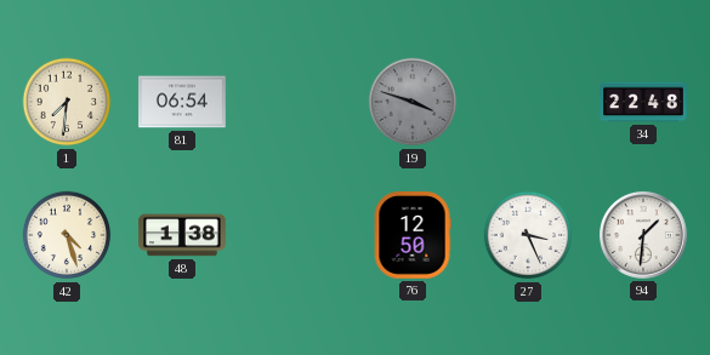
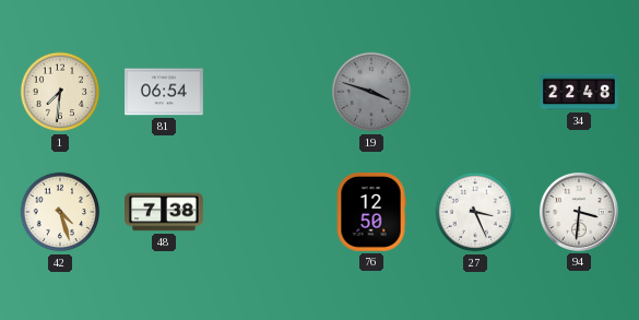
48: 1:38 -> 7:38
94: 1:31 -> 3:31
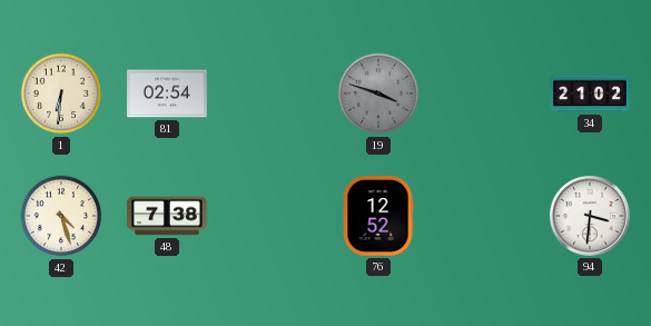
1: 7:31 -> 6:31
81: 06:54 -> 02:54
34: 22:48 -> 21:02
76: 12:50 -> 12:52
27: 3:26 -> none
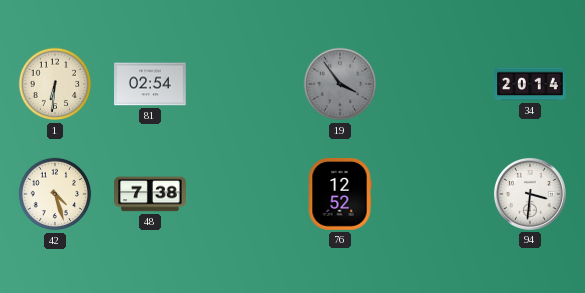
19: 3:48 -> 3:54
34: 21:02 -> 20:14
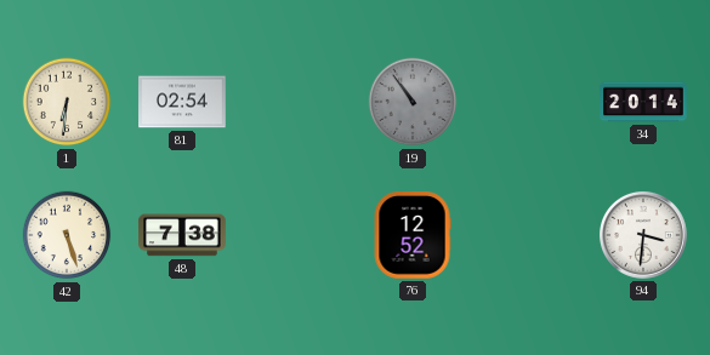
19: 3:54 -> 10:54
42: 4:27 -> 5:27
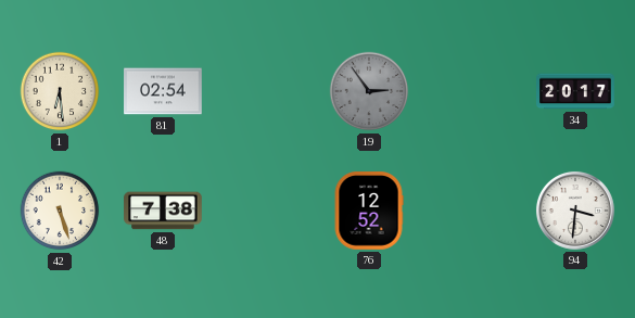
1: 6:31 -> 6:29
19: 10:54 -> 2:54
34: 20:14 -> 20:17
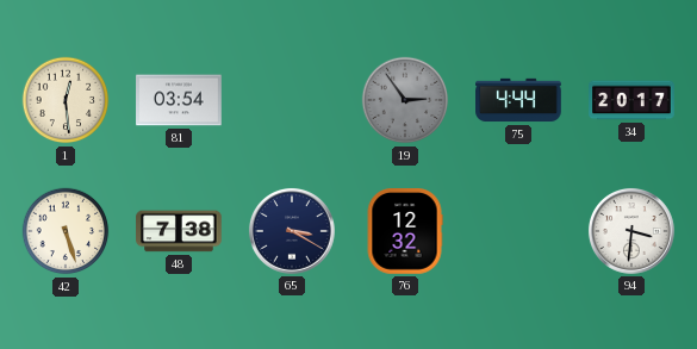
1: 6:29 -> 12:29
81: 02:54 -> 03:54
75: none -> 4:44
65: none -> 3:20
76: 12:52 -> 12:32
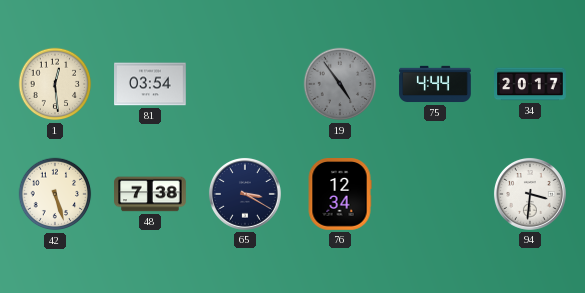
19: 2:54 -> 4:54
76: 12:32 -> 12:34
